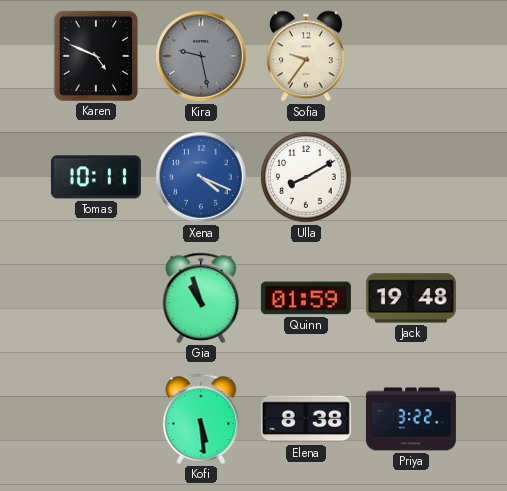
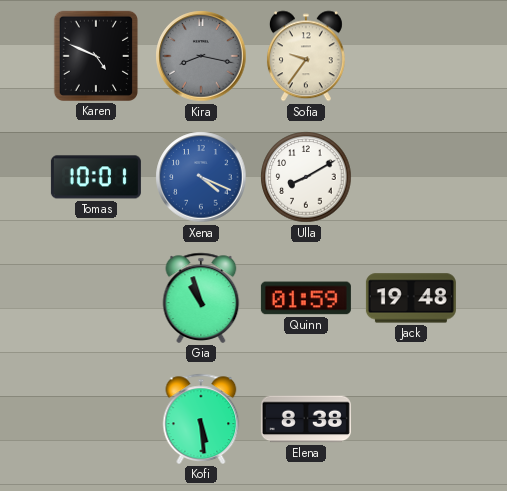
Kira: 9:28 -> 8:17
Tomas: 10:11 -> 10:01
Priya: 3:22 -> none
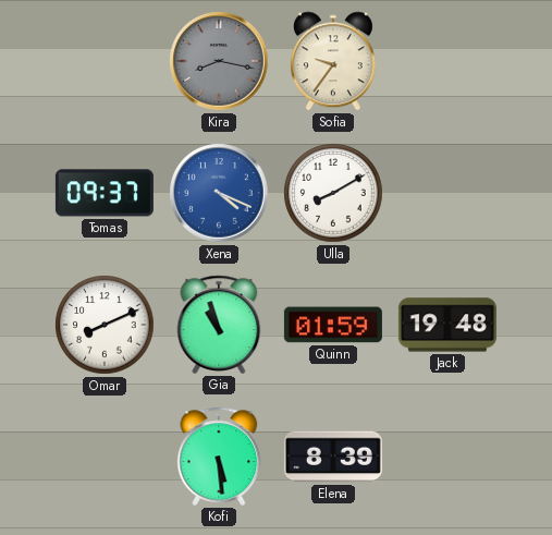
Karen: 4:49 -> none
Tomas: 10:01 -> 09:37
Omar: none -> 8:11
Elena: 8:38 -> 8:39
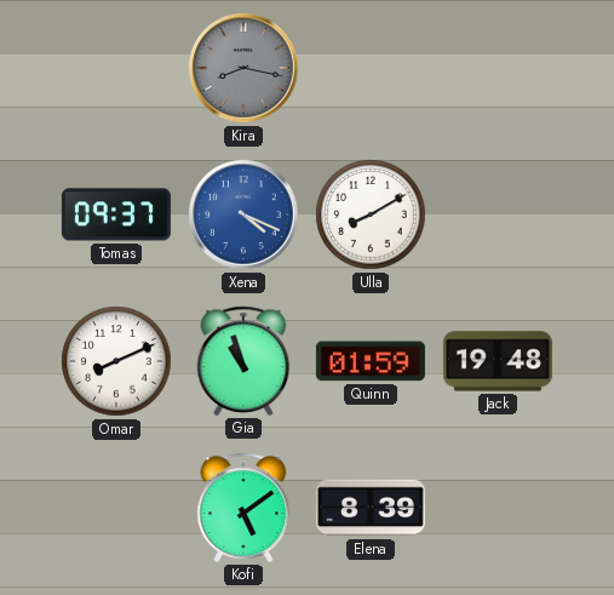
Sofia: 9:36 -> none
Kofi: 5:29 -> 5:09
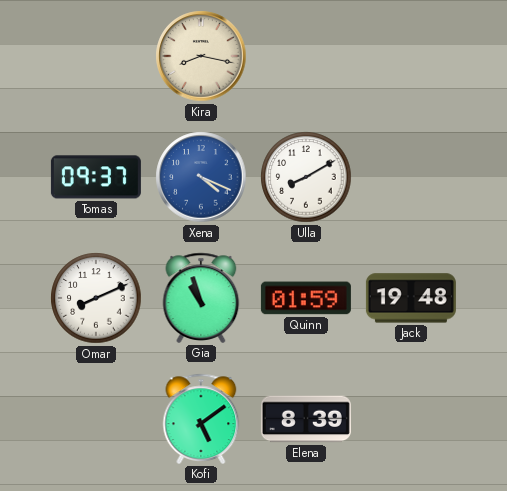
Kira dial: grey -> cream
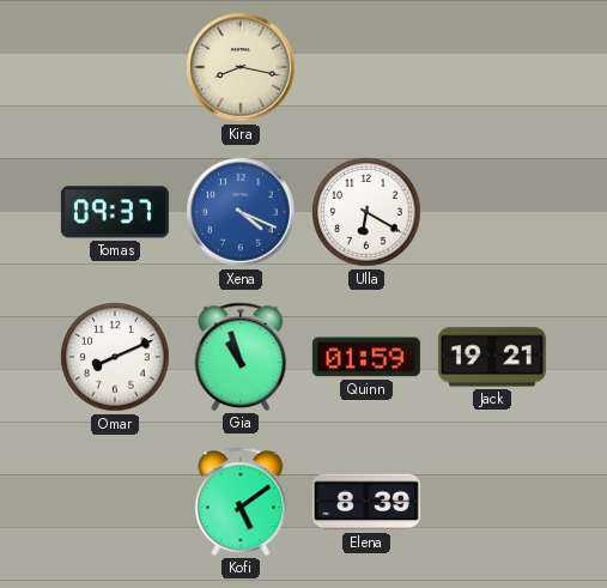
Ulla: 8:10 -> 6:20
Jack: 19:48 -> 19:21
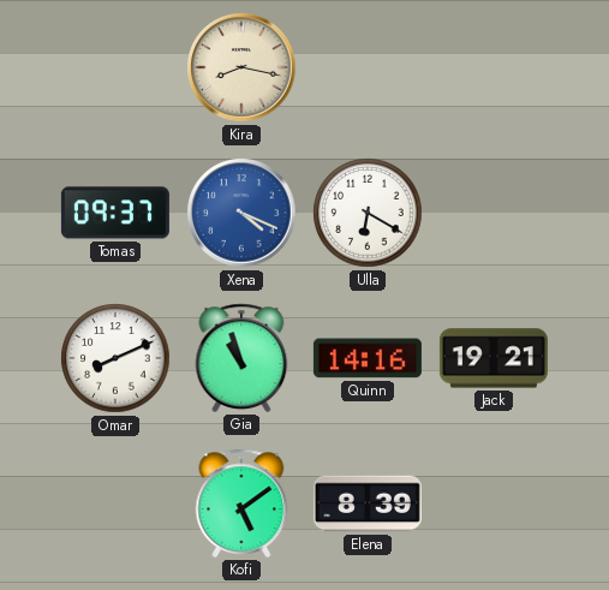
Quinn: 01:59 -> 14:16
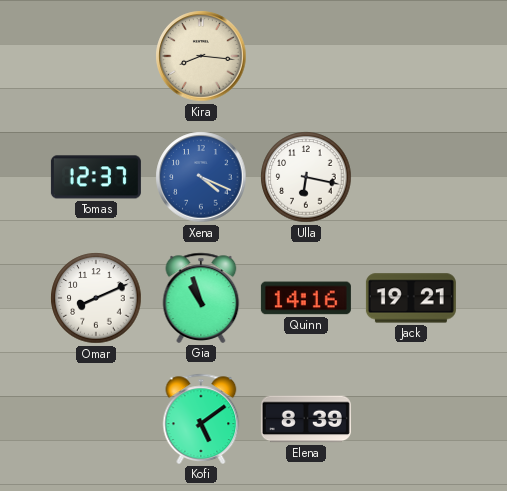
Kira: 8:17 -> 8:16
Tomas: 09:37 -> 12:37
Ulla: 6:20 -> 6:17
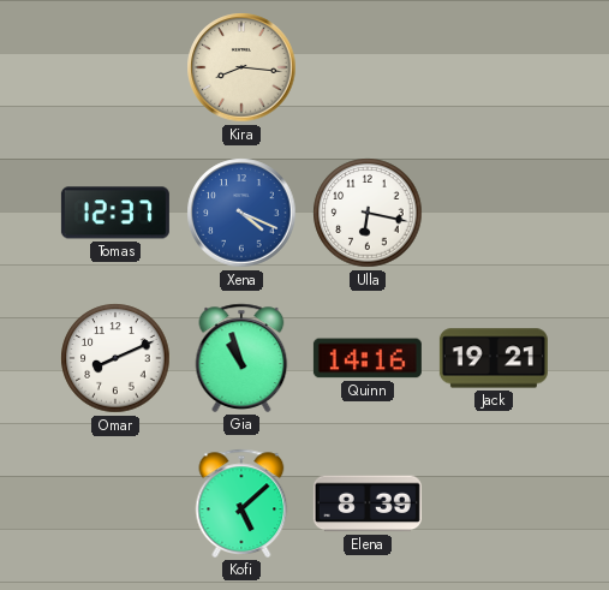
Kofi: 5:09 -> 5:08
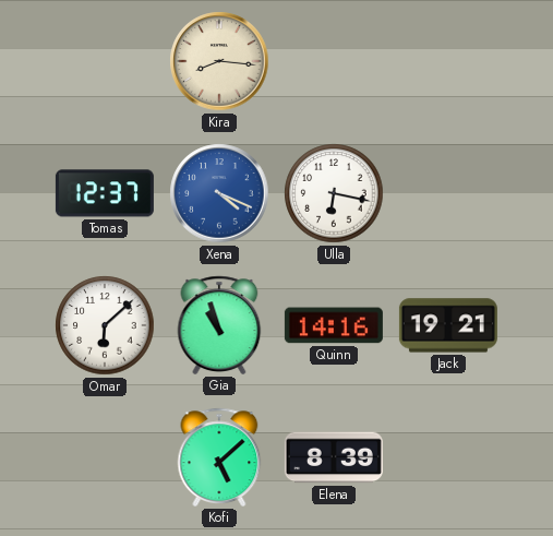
Omar: 8:11 -> 6:08
